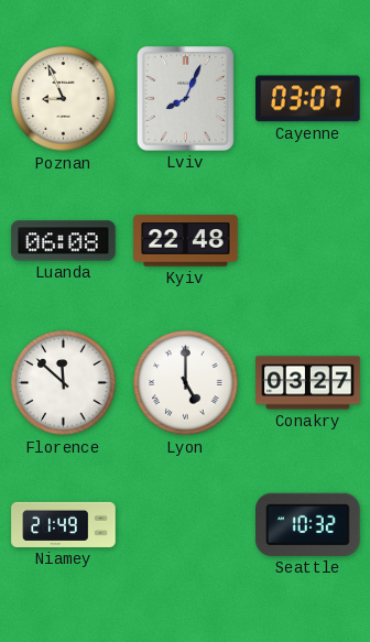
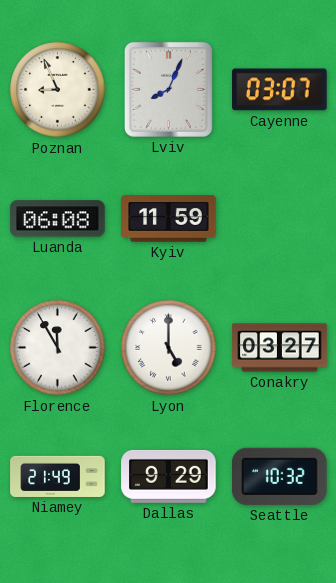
Kyiv: 22:48 -> 11:59
Florence: 11:52 -> 11:55
Dallas: none -> 9:29
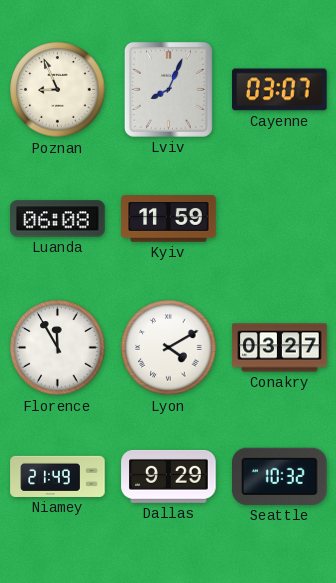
Lyon: 5:00 -> 4:10
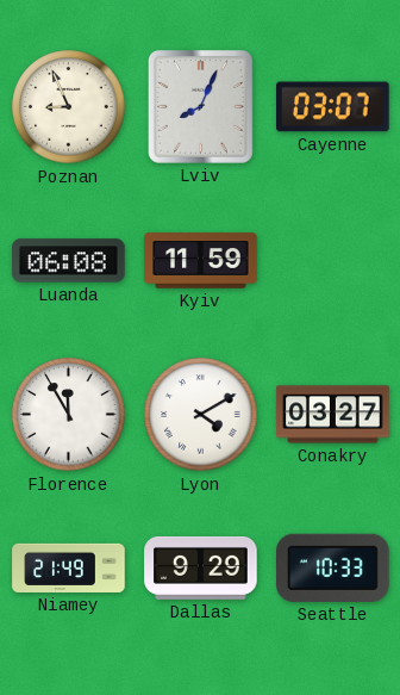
Seattle: 10:32 -> 10:33
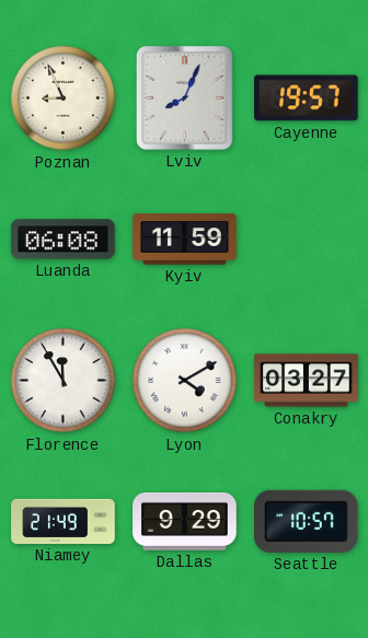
Cayenne: 03:07 -> 19:57
Seattle: 10:33 -> 10:57
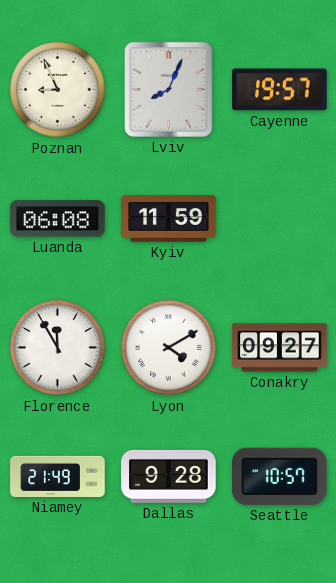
Conakry: 03:27 -> 09:27
Dallas: 9:29 -> 9:28
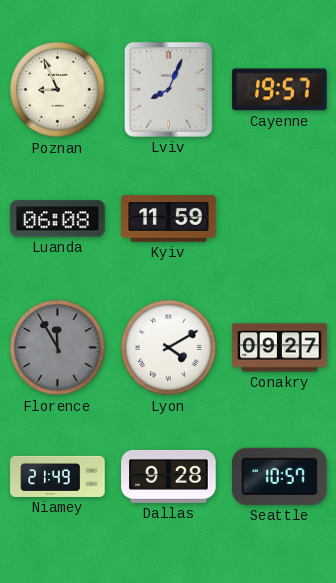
Florence dial: white -> grey
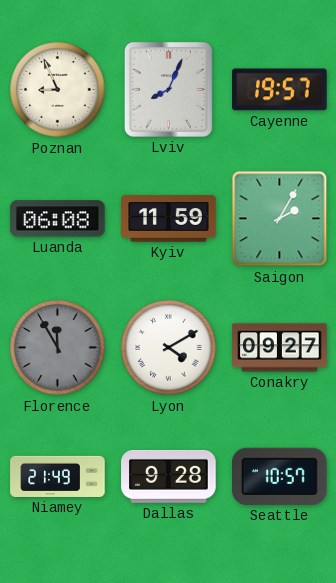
Saigon: none -> 2:05
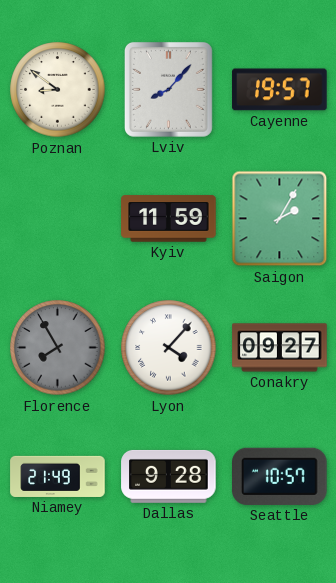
Poznan: 8:56 -> 8:51
Lviv: 8:04 -> 8:07
Luanda: 06:08 -> none
Florence: 11:55 -> 7:55
Lyon: 4:10 -> 4:07
